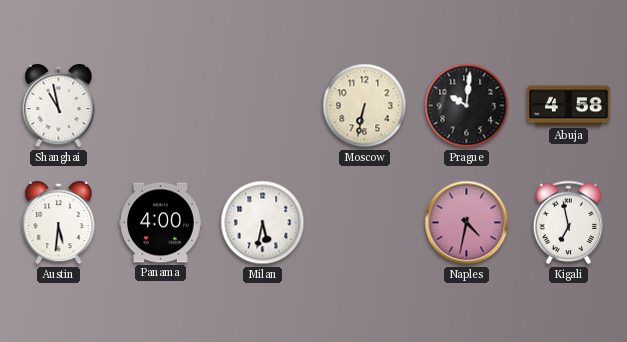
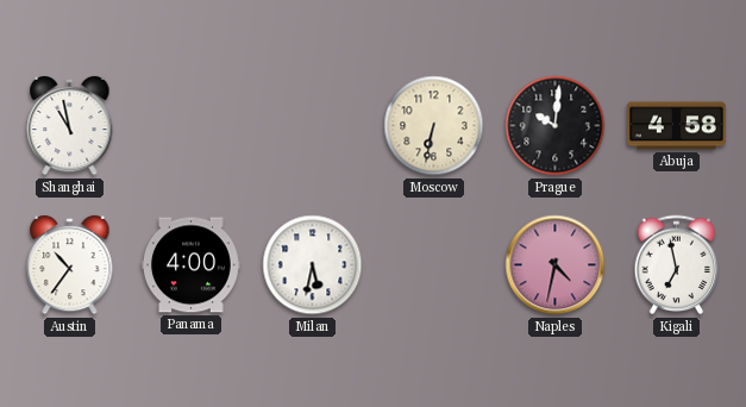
Austin: 5:31 -> 10:36
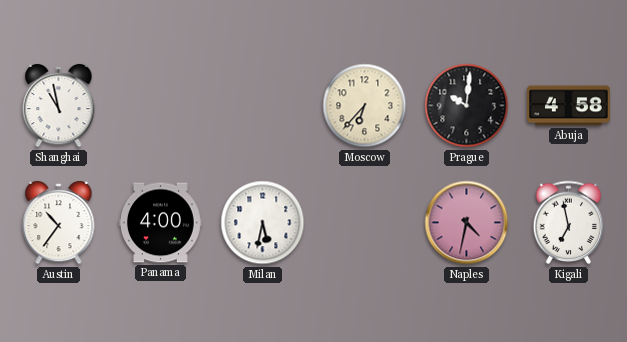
Moscow: 6:32 -> 6:37
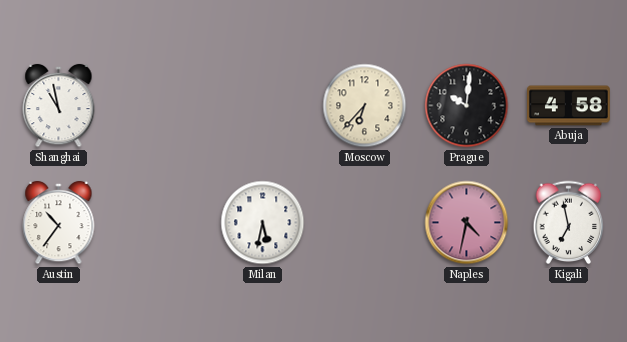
Panama: 4:00 -> none
